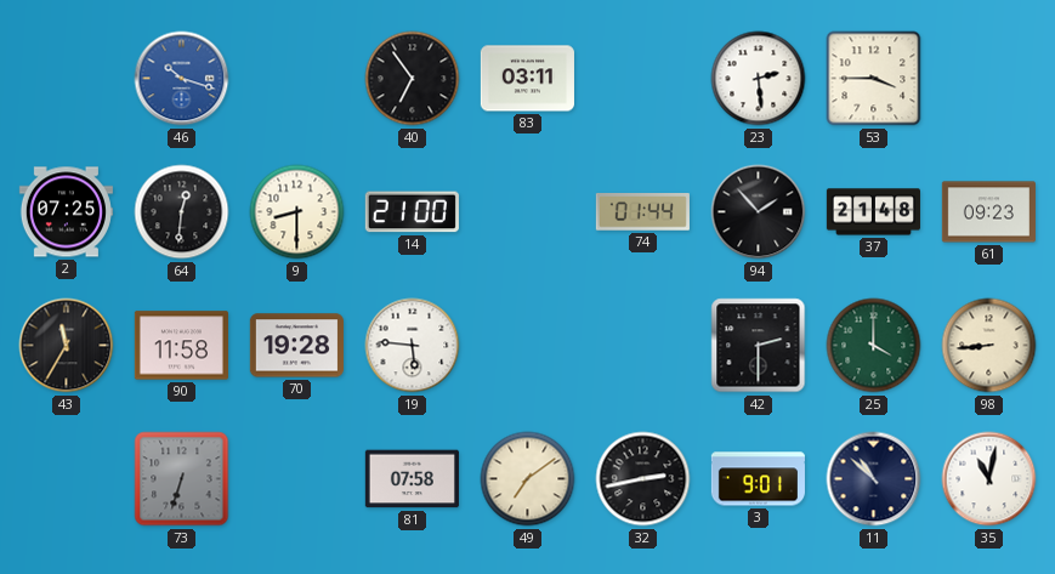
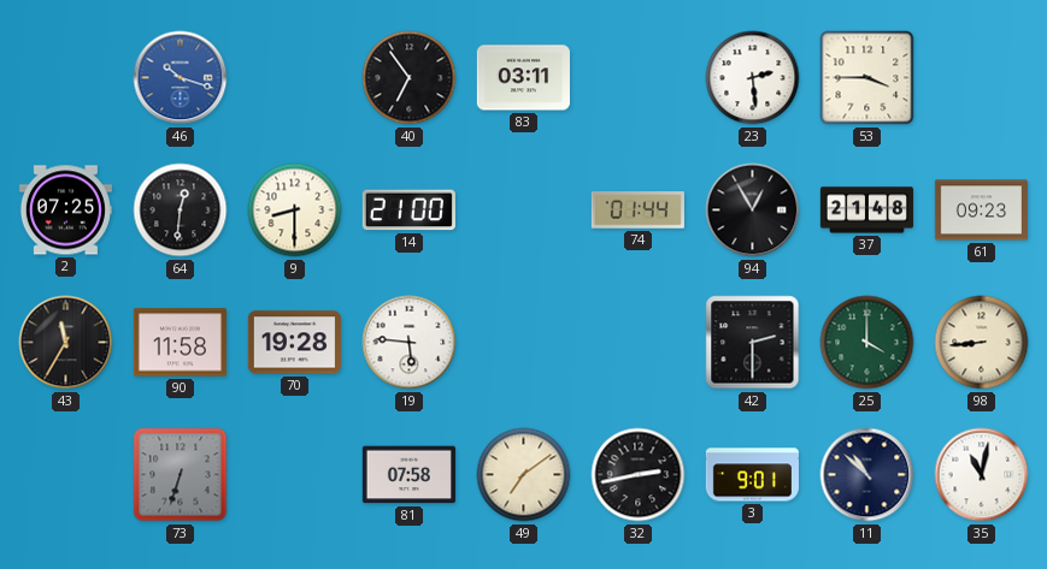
94: 1:53 -> 12:55
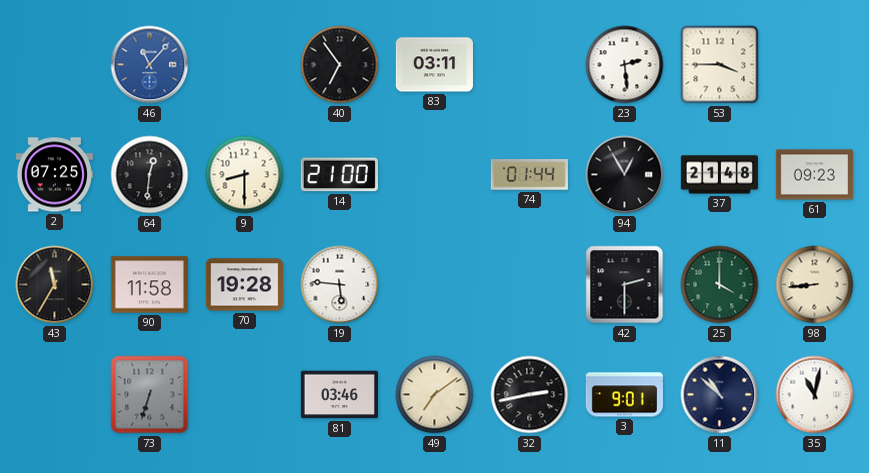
46: 10:18 -> 11:07
81: 07:58 -> 03:46
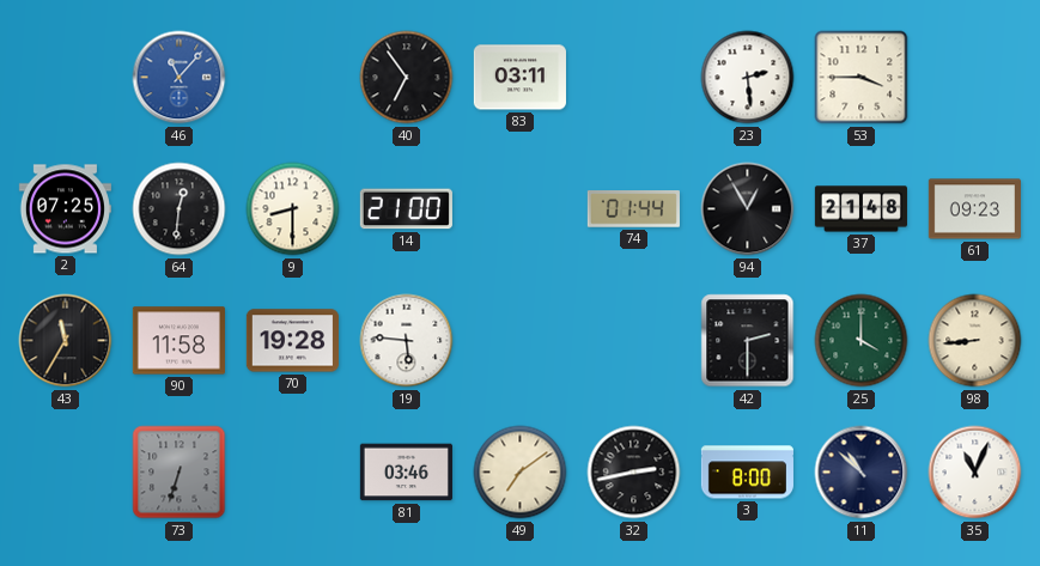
3: 9:01 -> 8:00
35: 11:02 -> 11:04
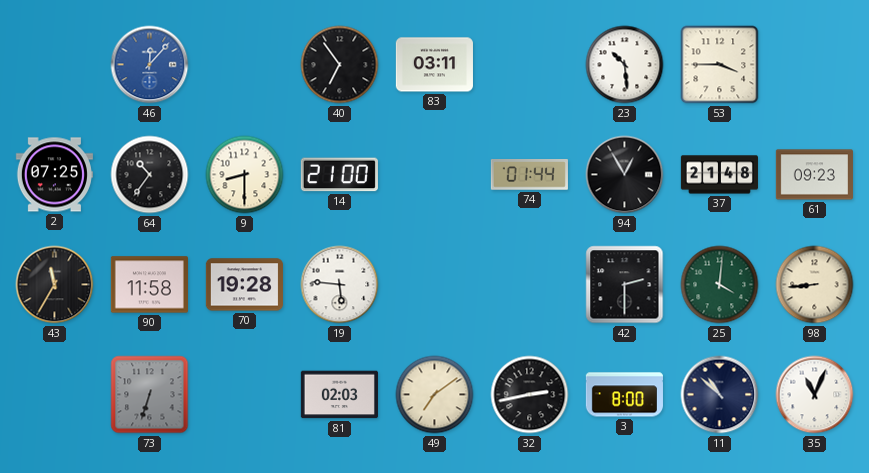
46: 11:07 -> 12:07
23: 2:29 -> 10:29
64: 12:31 -> 10:36
25: 4:00 -> 4:01
81: 03:46 -> 02:03
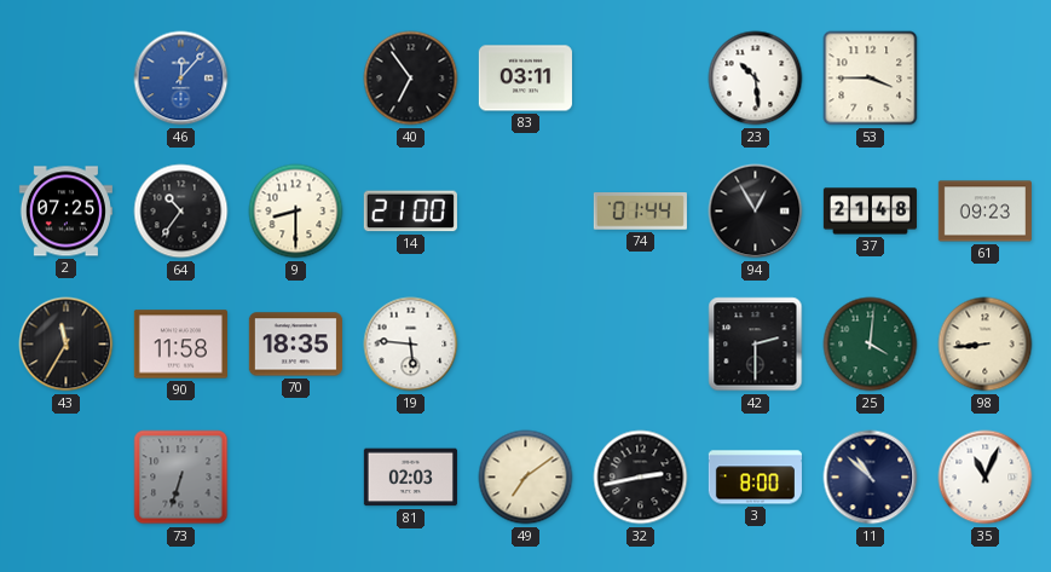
70: 19:28 -> 18:35
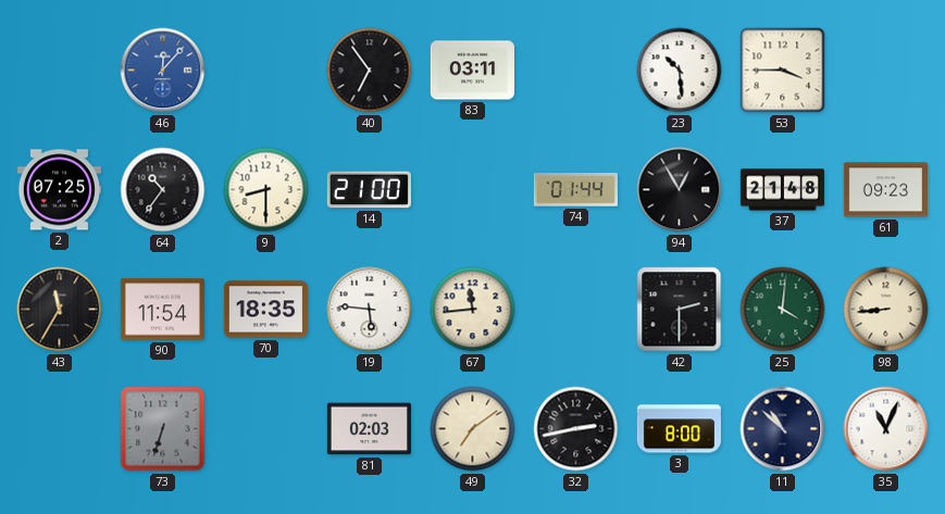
90: 11:58 -> 11:54
67: none -> 11:44
